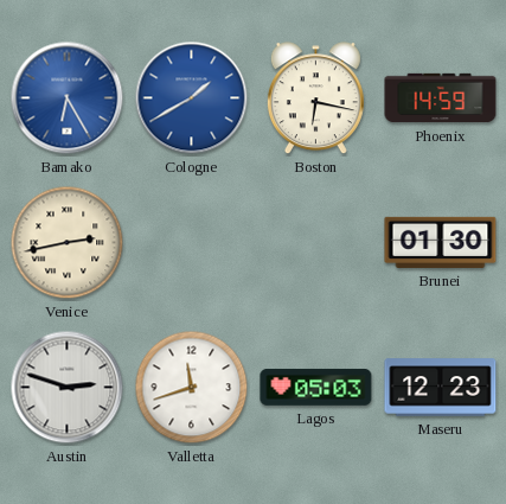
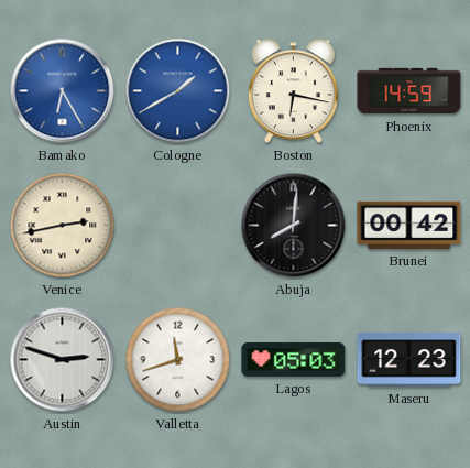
Abuja: none -> 8:01
Brunei: 01:30 -> 00:42
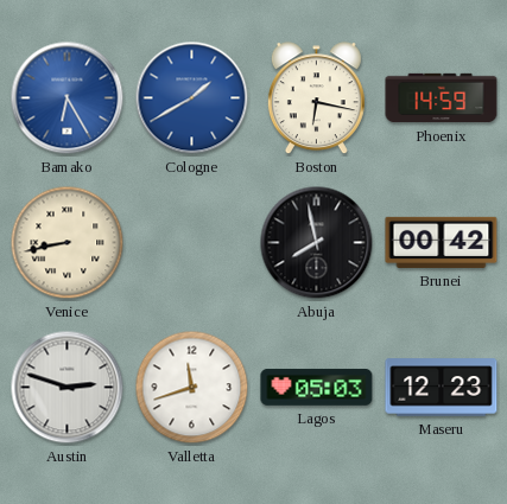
Venice: 2:43 -> 8:43
Abuja: 8:01 -> 7:58
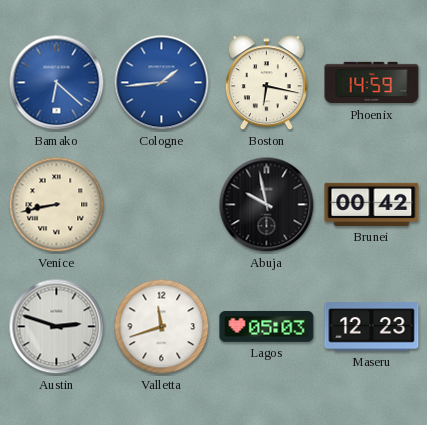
Bamako: 6:25 -> 6:22
Cologne: 1:40 -> 1:44
Abuja: 7:58 -> 9:58
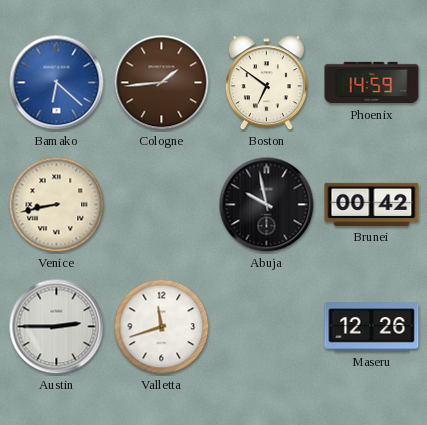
Cologne dial: blue -> brown
Boston: 6:17 -> 6:51
Austin: 2:48 -> 2:45
Lagos: 05:03 -> none
Maseru: 12:23 -> 12:26
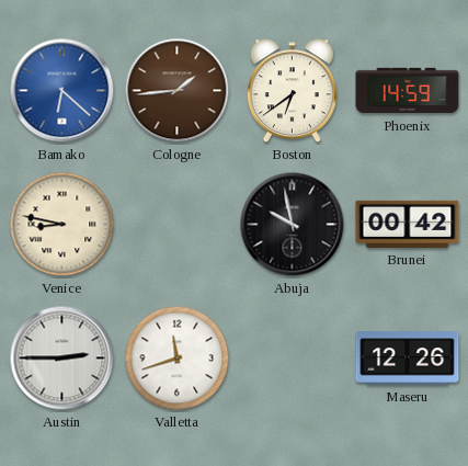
Boston: 6:51 -> 6:39
Venice: 8:43 -> 8:47
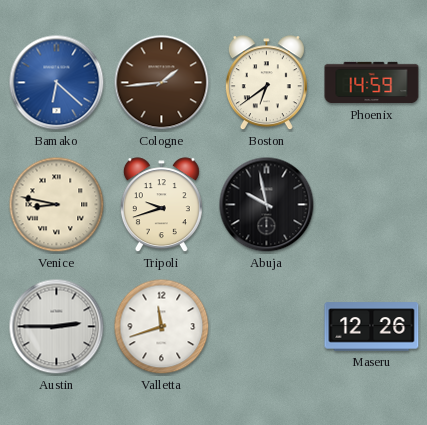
Tripoli: none -> 9:42
Brunei: 00:42 -> none
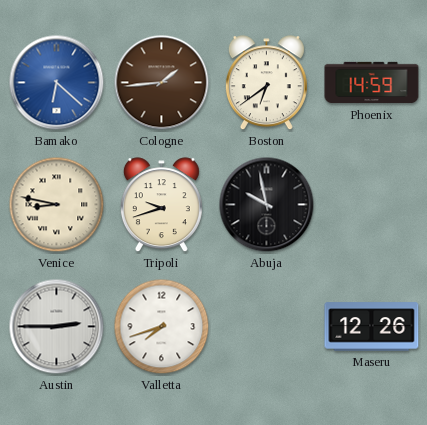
Valletta: 11:42 -> 7:42
